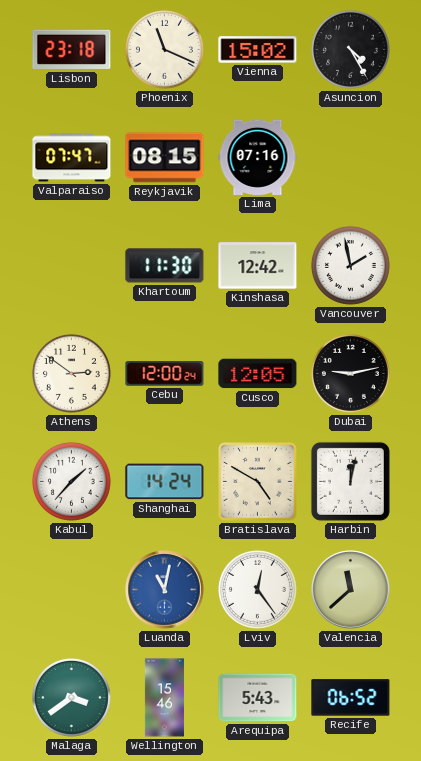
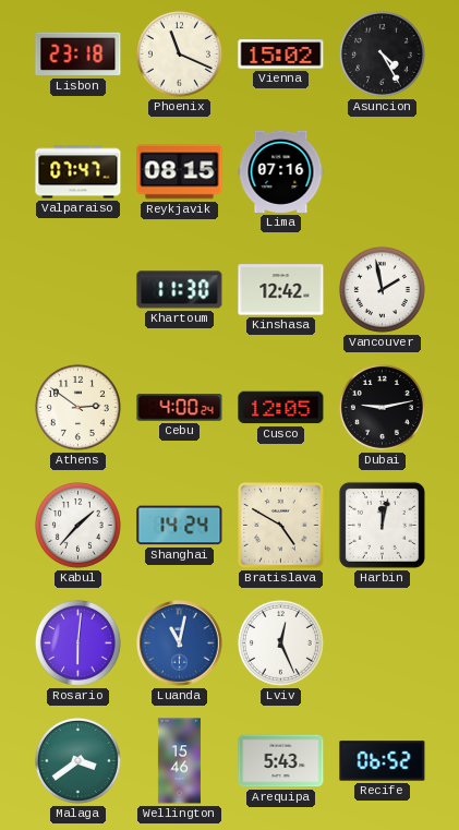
Cebu: 12:00 -> 4:00
Rosario: none -> 6:01
Lviv: 12:24 -> 12:26
Valencia: 11:38 -> none
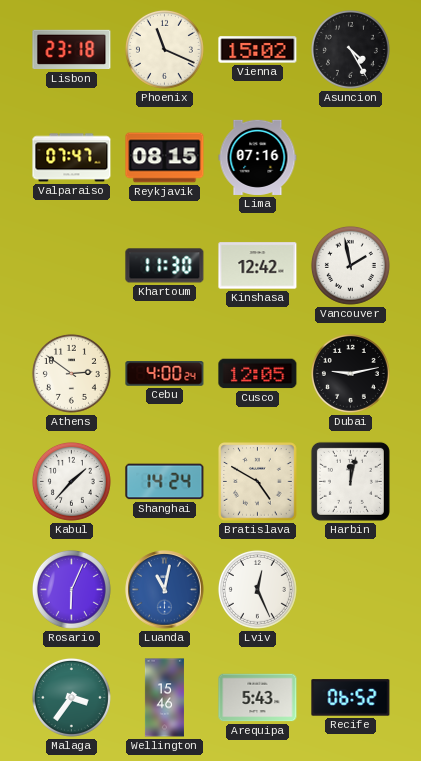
Rosario: 6:01 -> 6:04
Malaga: 3:39 -> 3:36
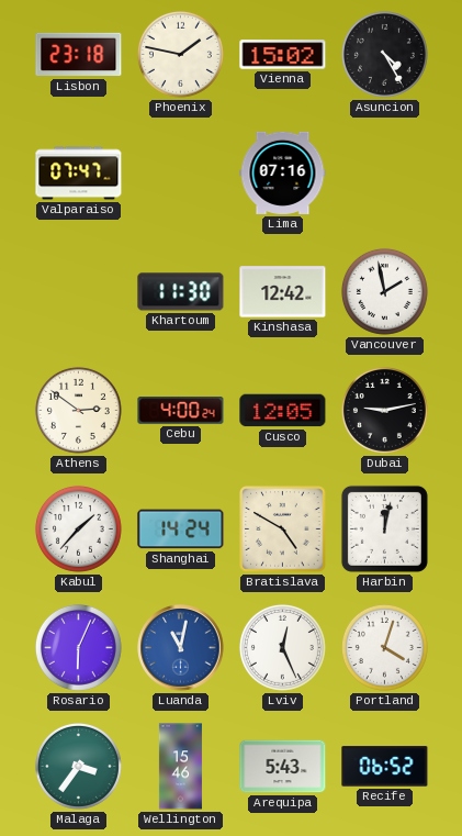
Phoenix: 11:19 -> 1:47
Reykjavik: 08:15 -> none
Portland: none -> 4:03
